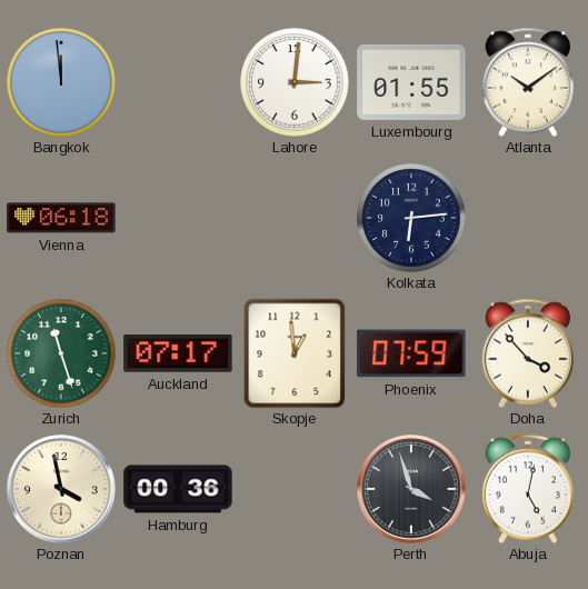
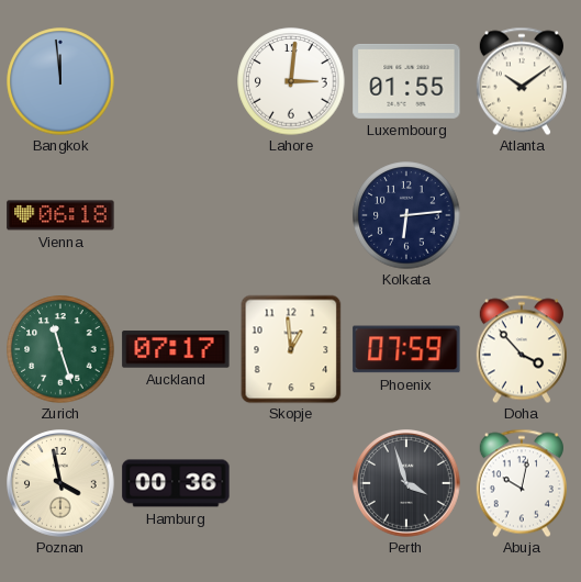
Abuja: 5:02 -> 10:02
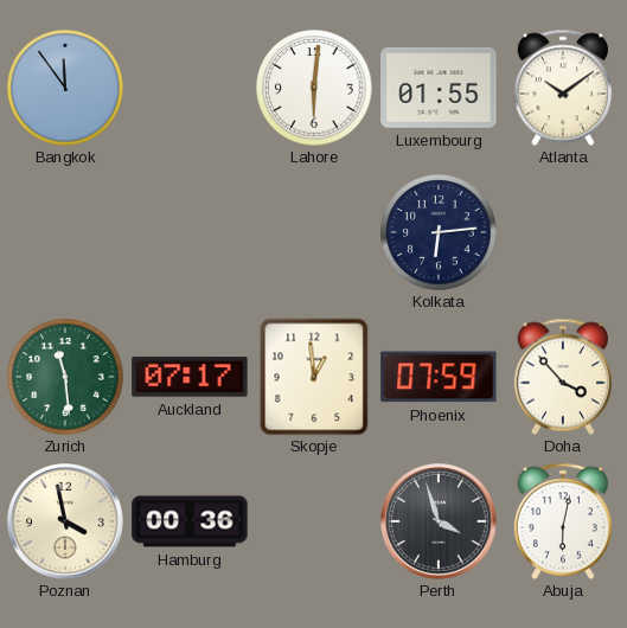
Bangkok: 11:59 -> 11:54
Lahore: 3:01 -> 6:01
Vienna: 06:18 -> none
Zurich: 11:27 -> 11:29
Abuja: 10:02 -> 6:02
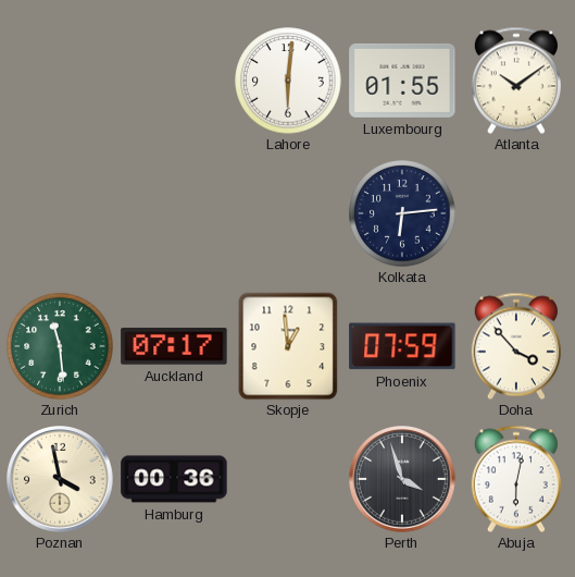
Bangkok: 11:54 -> none
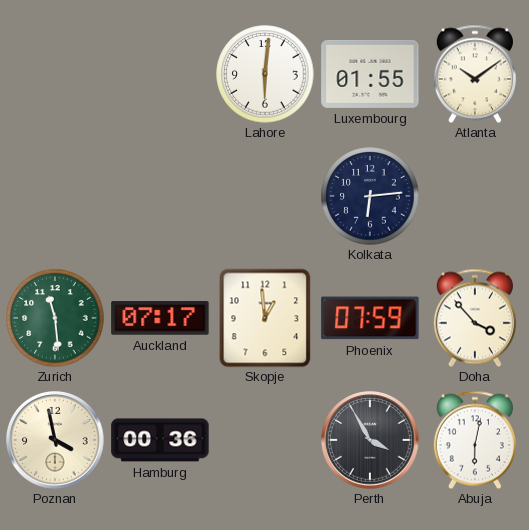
Perth: 3:57 -> 3:55
